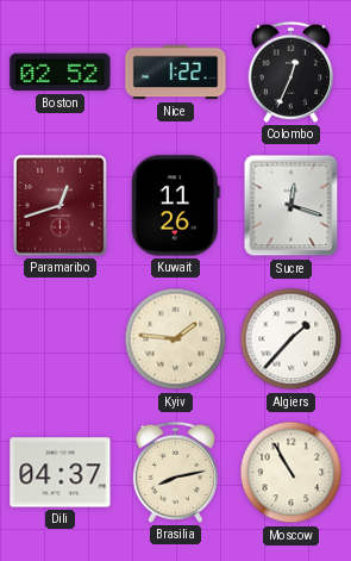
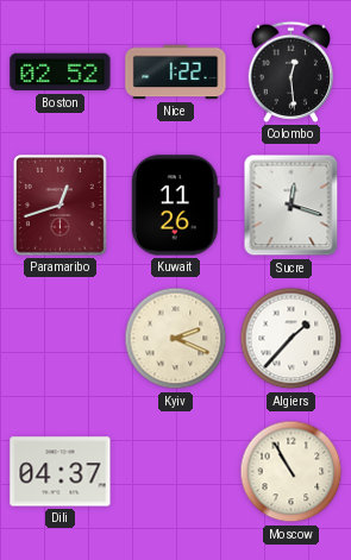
Colombo: 12:34 -> 12:29
Kyiv: 1:46 -> 2:19
Brasilia: 8:13 -> none
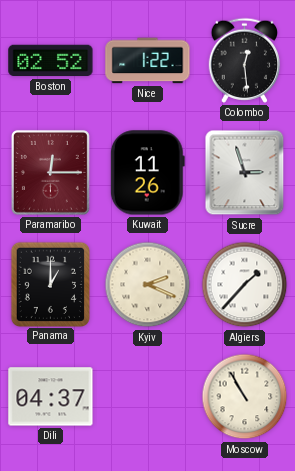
Paramaribo: 12:42 -> 12:15
Sucre: 12:18 -> 2:57
Panama: none -> 1:00
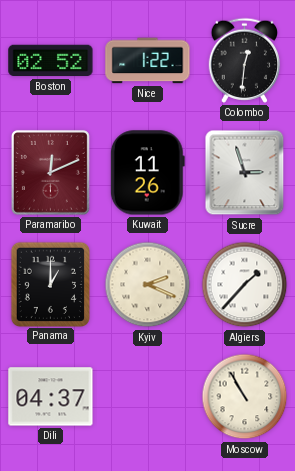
Colombo: 12:29 -> 12:31
Paramaribo: 12:15 -> 12:11
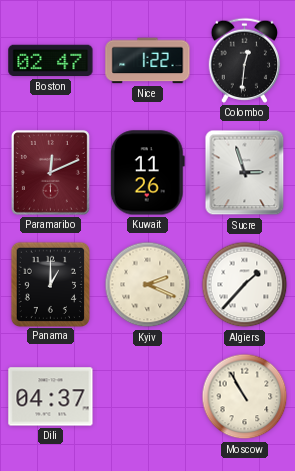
Boston: 02:52 -> 02:47
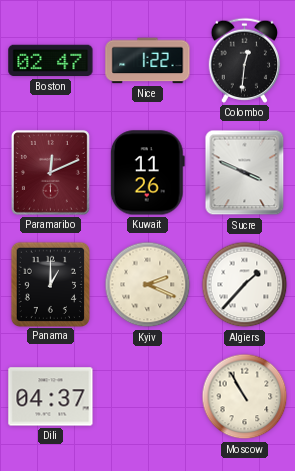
Sucre: 2:57 -> 3:49
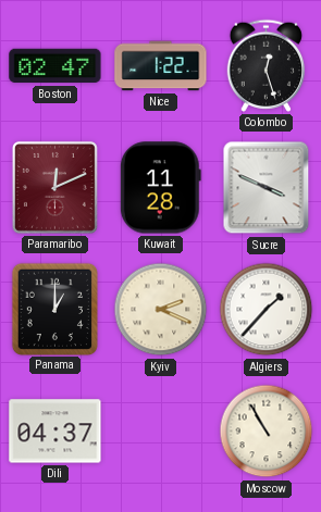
Colombo: 12:31 -> 12:27
Kuwait: 11:26 -> 11:28
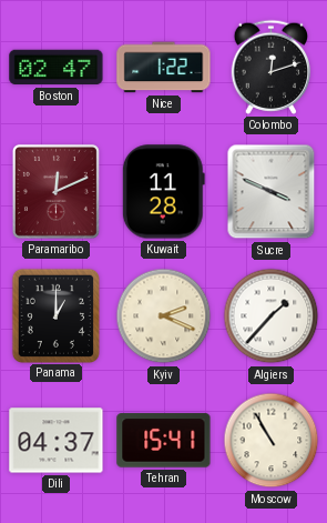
Colombo: 12:27 -> 12:12
Tehran: none -> 15:41
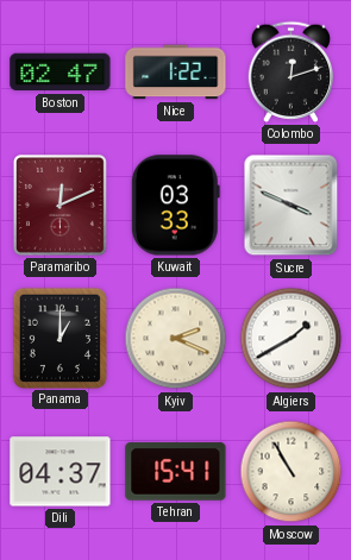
Kuwait: 11:28 -> 03:33
Algiers: 1:37 -> 1:40
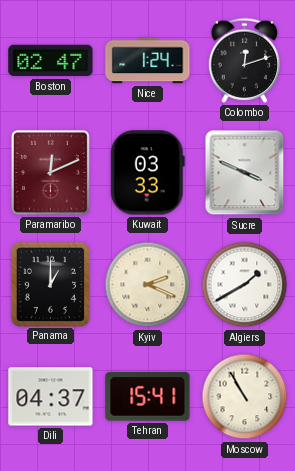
Nice: 1:22 -> 1:24
